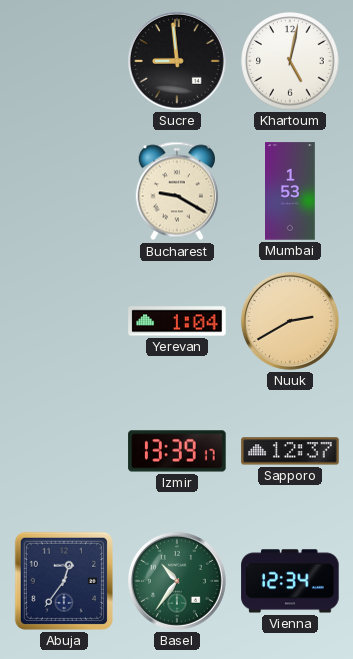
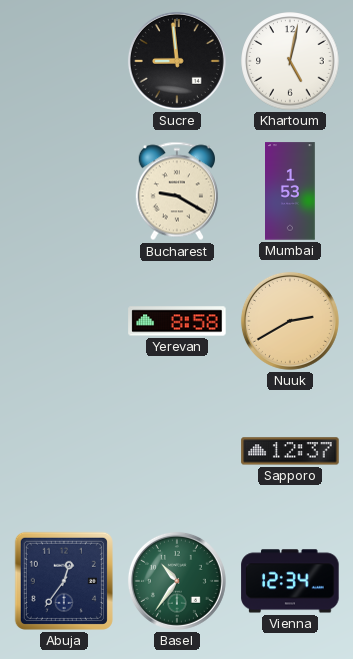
Yerevan: 1:04 -> 8:58
Izmir: 13:39 -> none
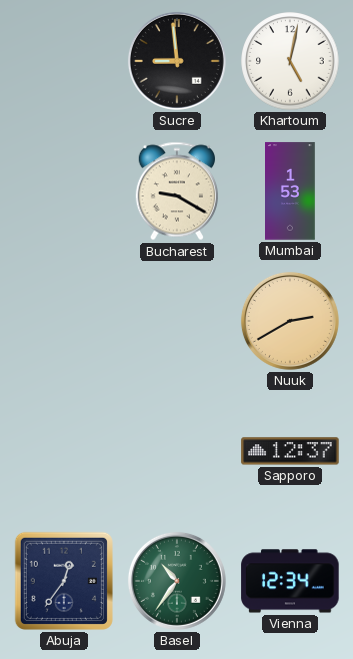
Yerevan: 8:58 -> none
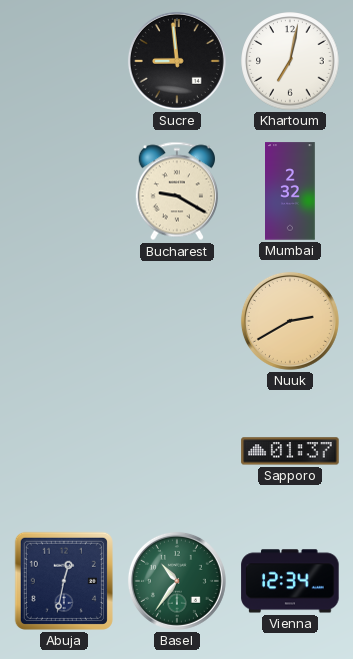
Khartoum: 5:02 -> 7:02
Mumbai: 1:53 -> 2:32
Sapporo: 12:37 -> 01:37
Abuja: 12:36 -> 12:32
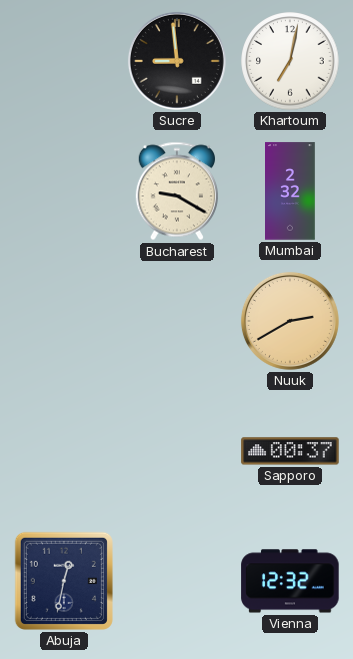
Sapporo: 01:37 -> 00:37
Basel: 10:36 -> none
Vienna: 12:34 -> 12:32
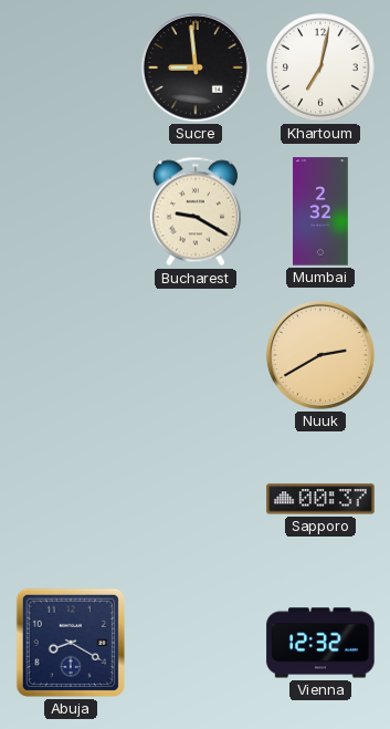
Abuja: 12:32 -> 8:20
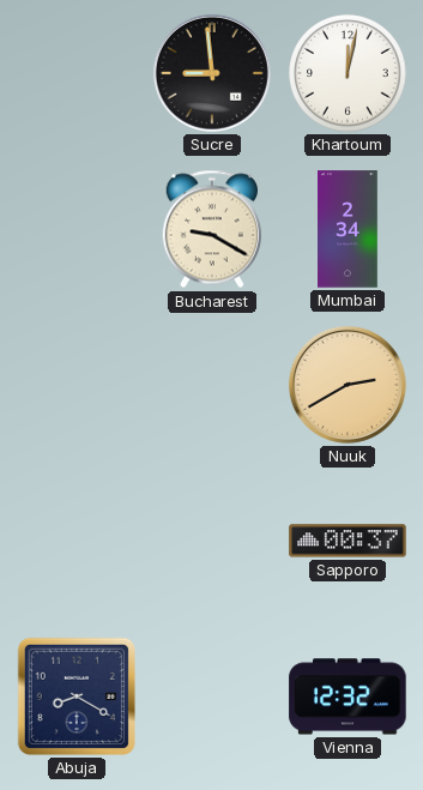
Khartoum: 7:02 -> 12:02
Mumbai: 2:32 -> 2:34
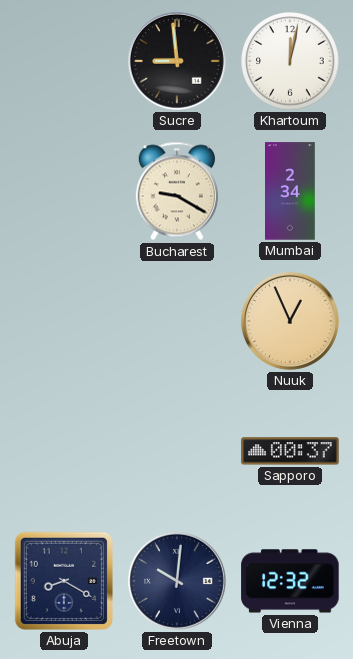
Nuuk: 2:40 -> 12:56
Freetown: none -> 10:01
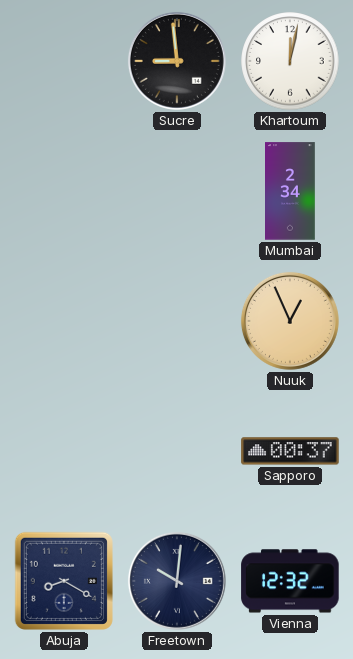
Bucharest: 9:20 -> none
